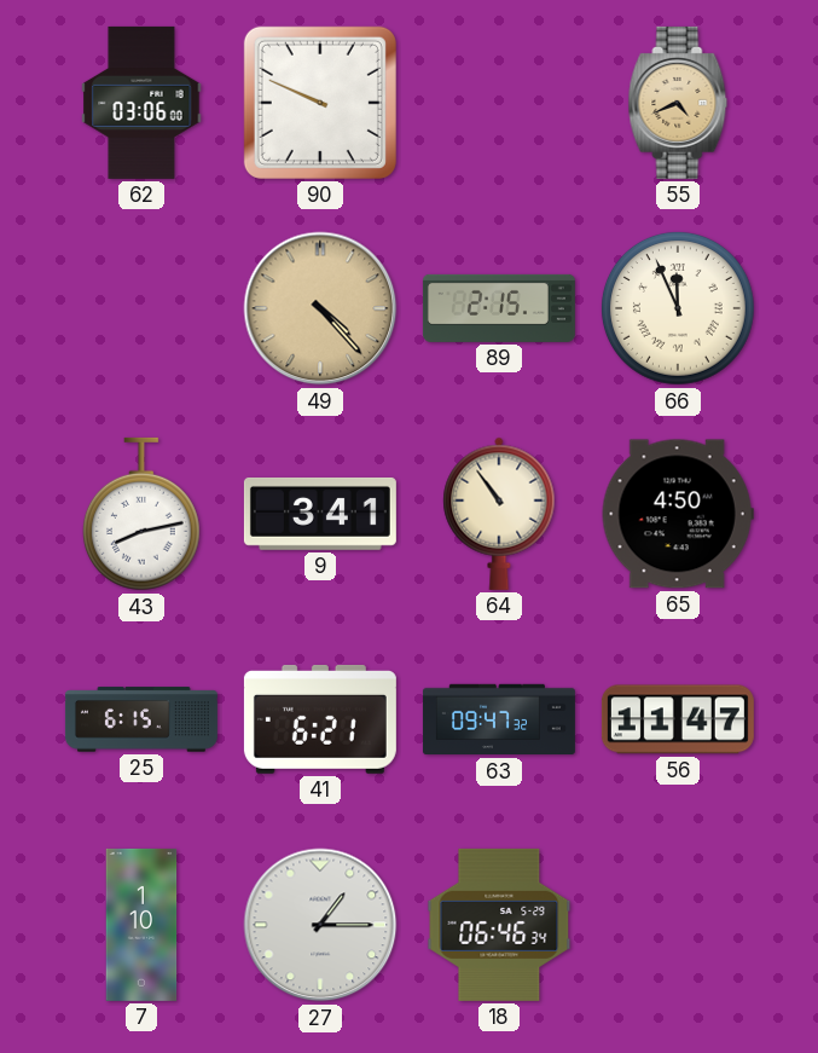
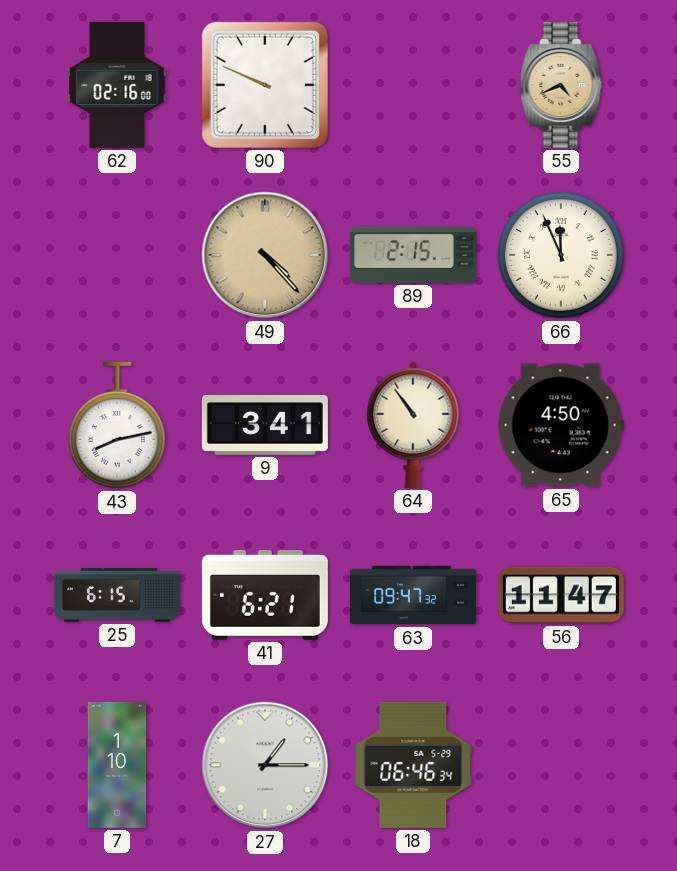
62: 03:06 -> 02:16
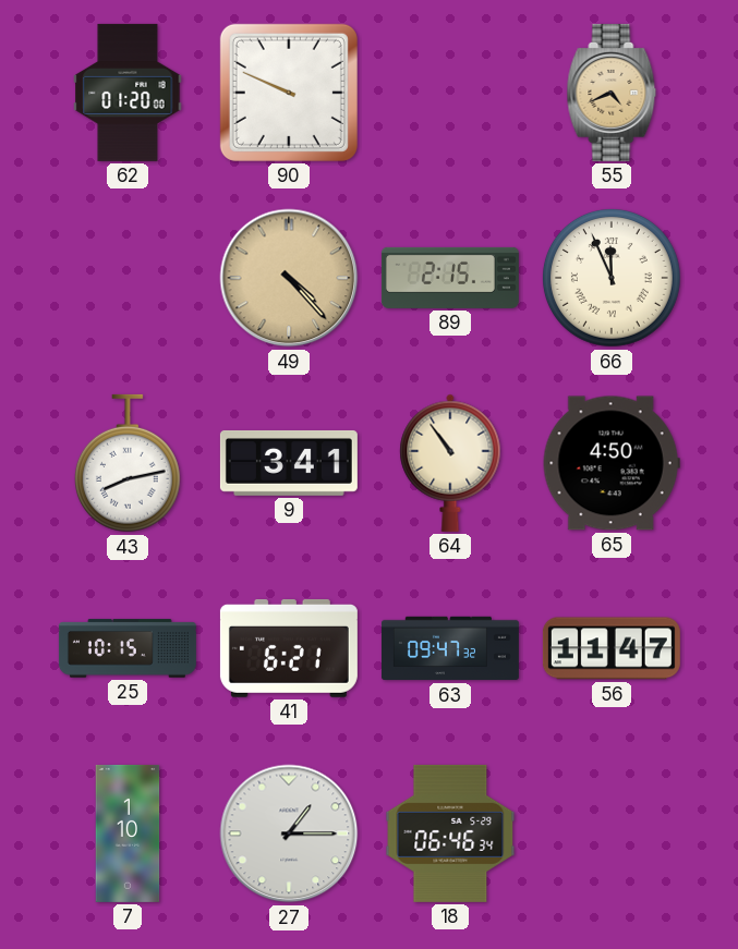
62: 02:16 -> 01:20
25: 6:15 -> 10:15
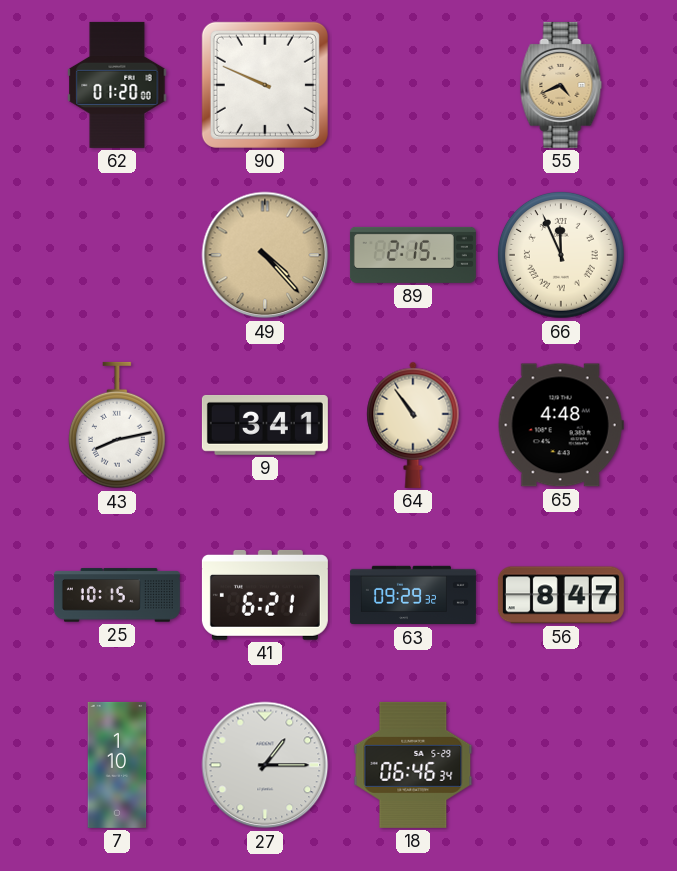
65: 4:50 -> 4:48
63: 09:47 -> 09:29
56: 11:47 -> 8:47
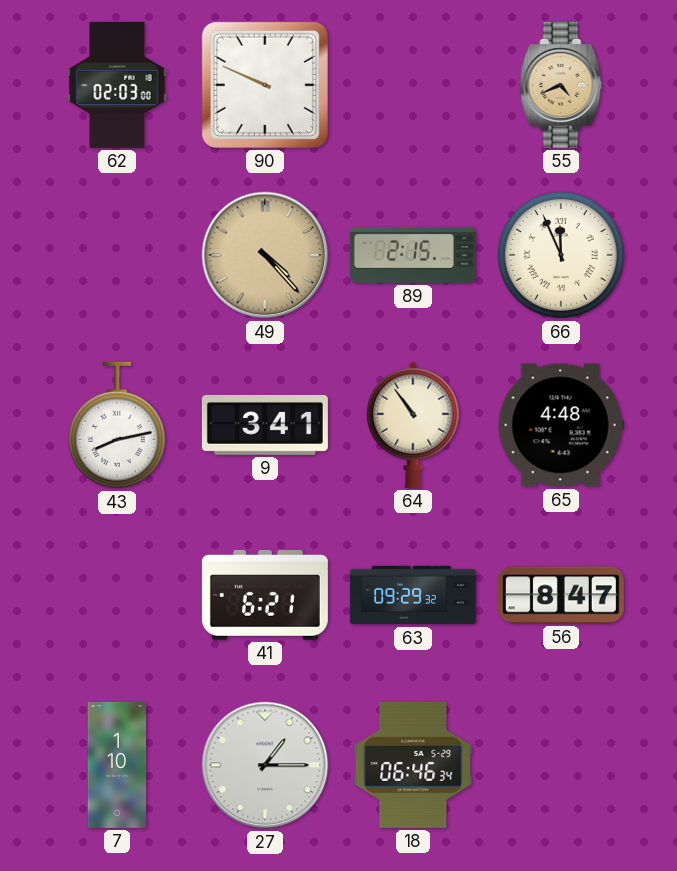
62: 01:20 -> 02:03
25: 10:15 -> none
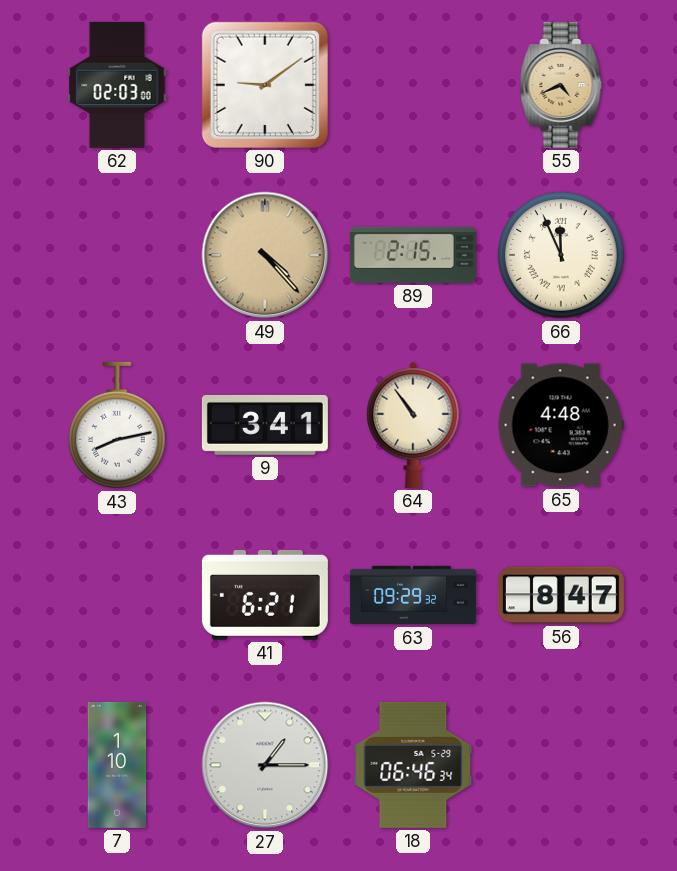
90: 9:49 -> 9:09
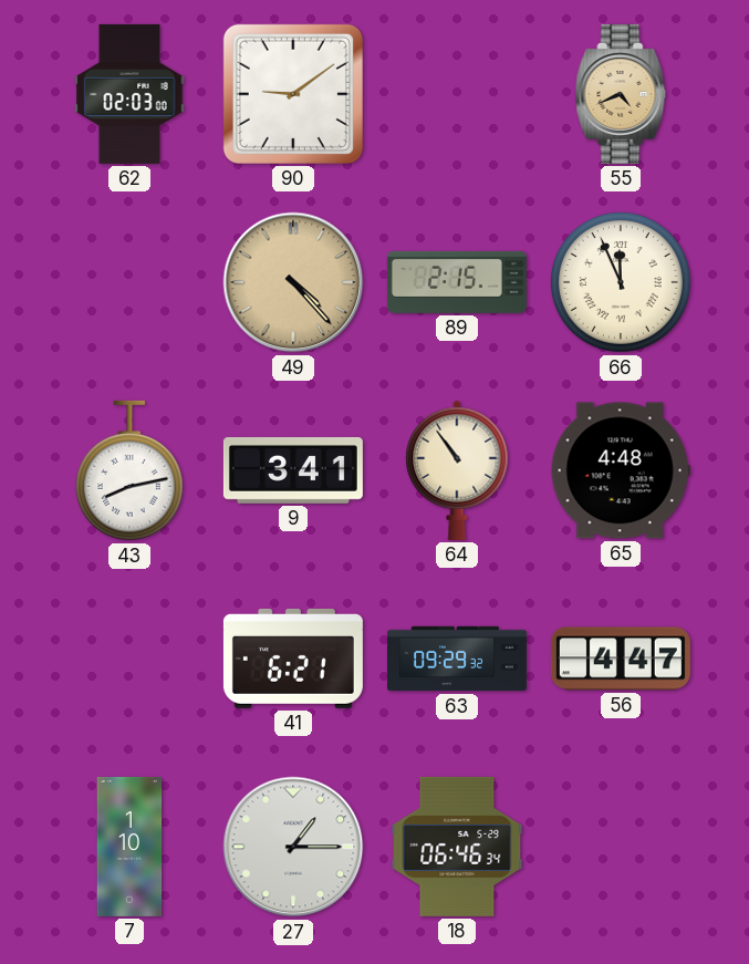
56: 8:47 -> 4:47
